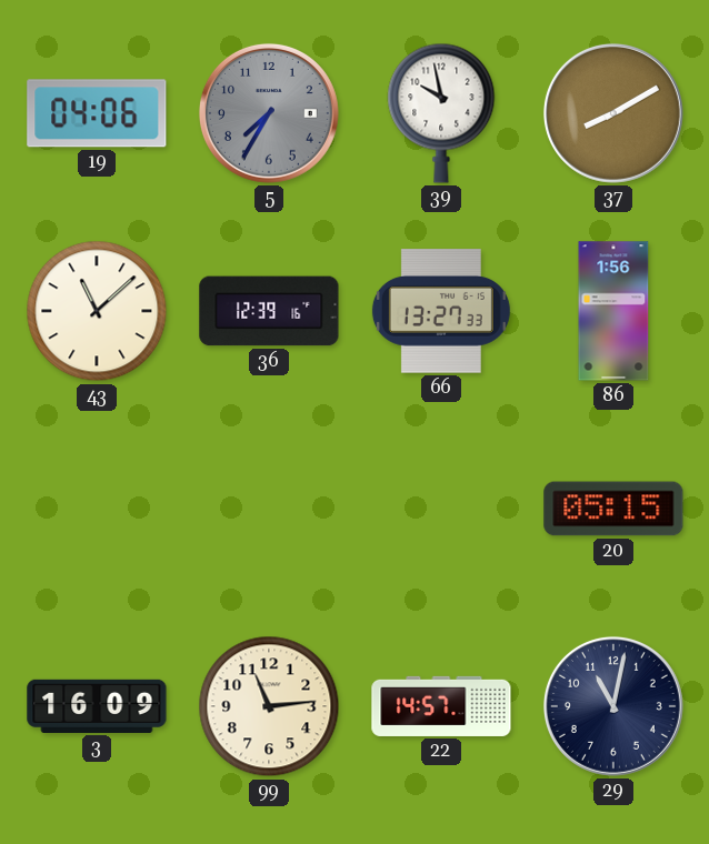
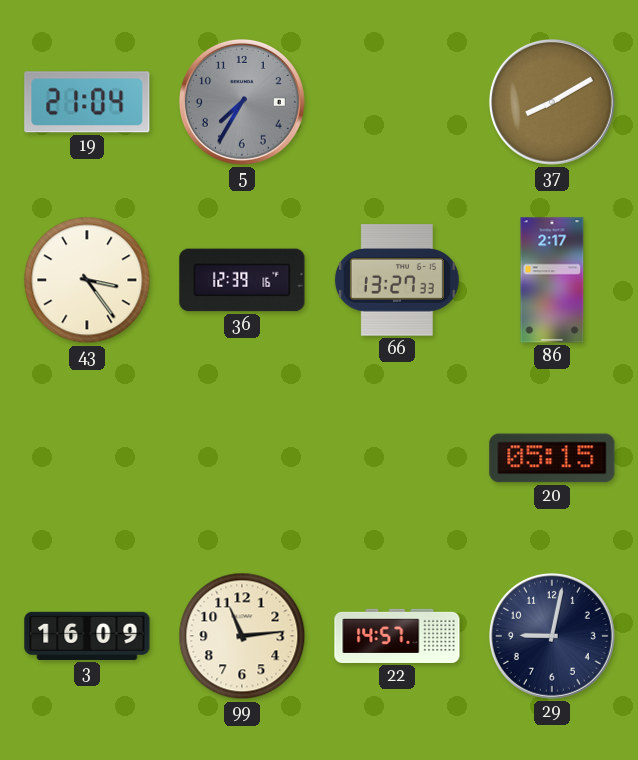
19: 04:06 -> 21:04
39: 9:58 -> none
43: 11:08 -> 3:24
86: 1:56 -> 2:17
29: 11:02 -> 9:02
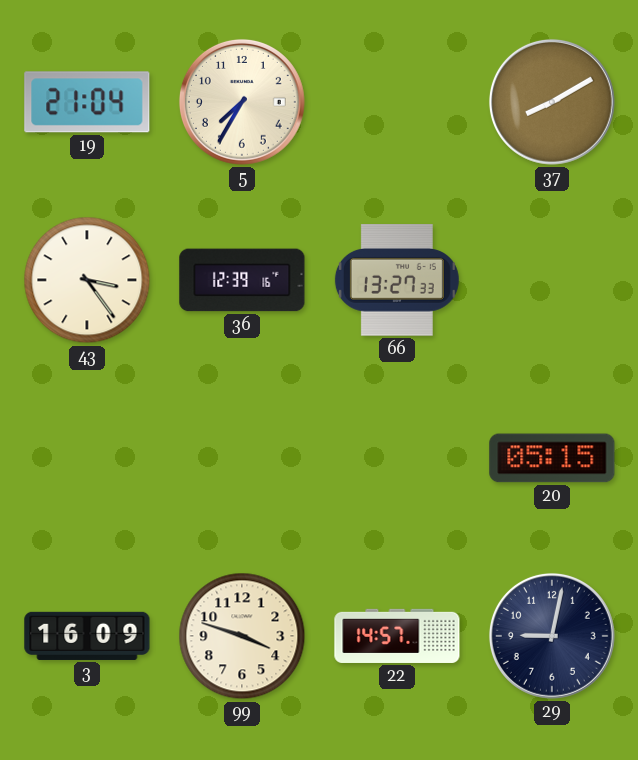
5 dial: grey -> cream
86: 2:17 -> none
99: 11:14 -> 3:48
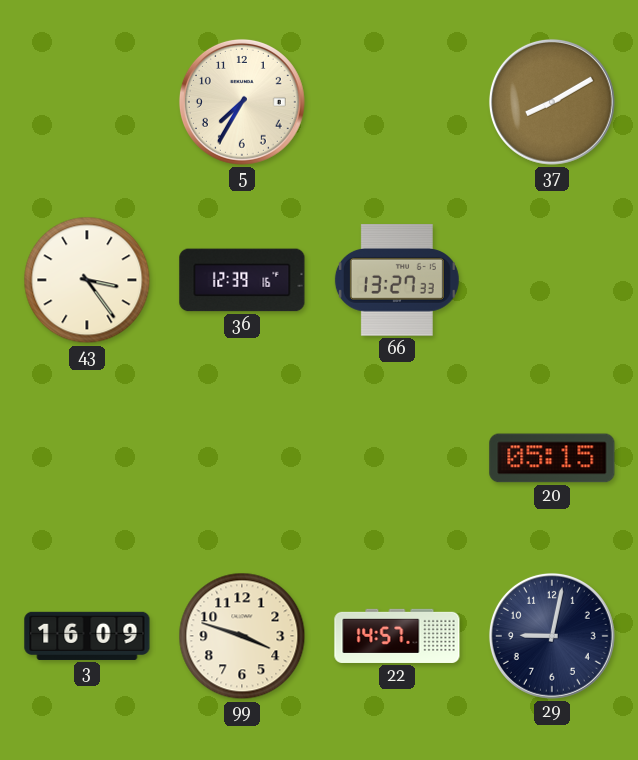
19: 21:04 -> none
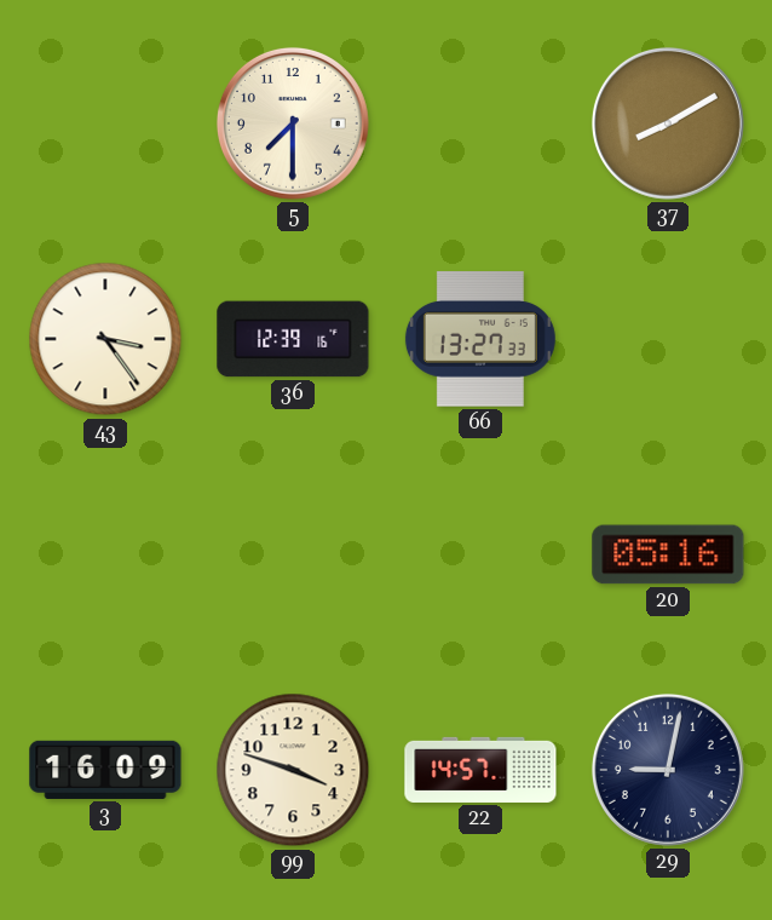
5: 7:35 -> 7:30
20: 05:15 -> 05:16
